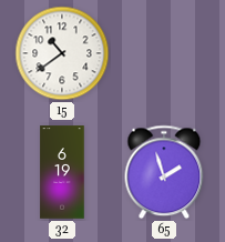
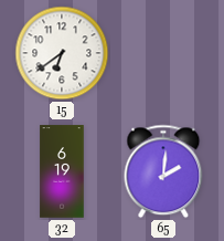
15: 10:39 -> 6:39
65: 1:57 -> 2:01
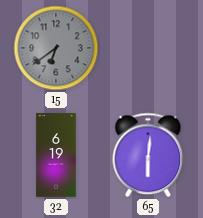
15 dial: white -> grey
65: 2:01 -> 6:01
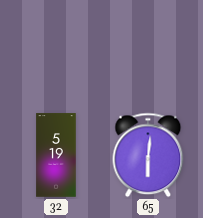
15: 6:39 -> none
32: 6:19 -> 5:19
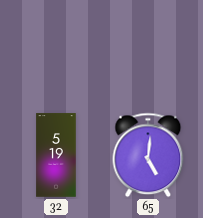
65: 6:01 -> 5:01
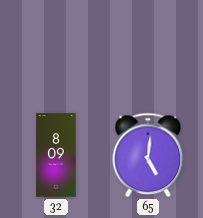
32: 5:19 -> 8:09
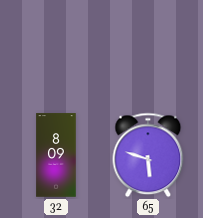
65: 5:01 -> 5:48
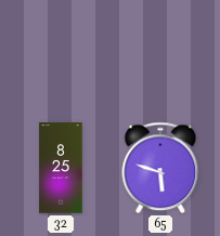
32: 8:09 -> 8:25
